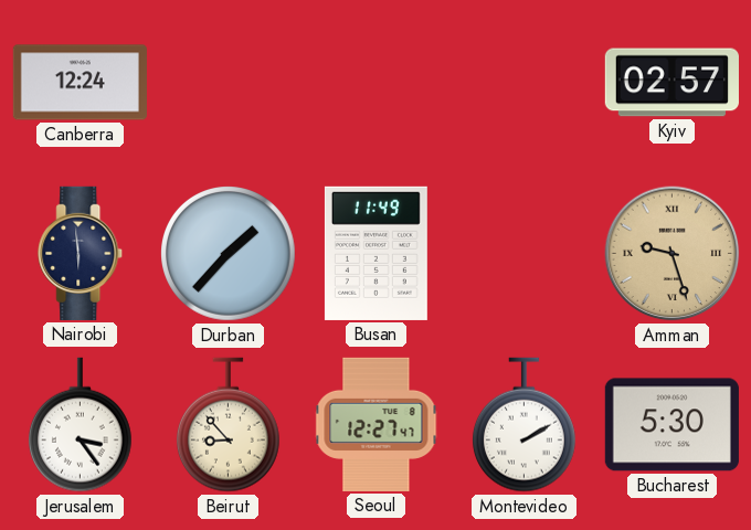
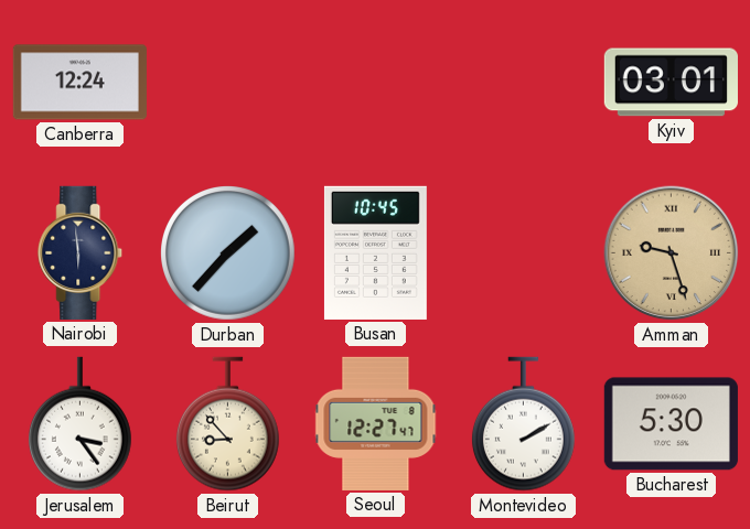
Kyiv: 02:57 -> 03:01
Busan: 11:49 -> 10:45
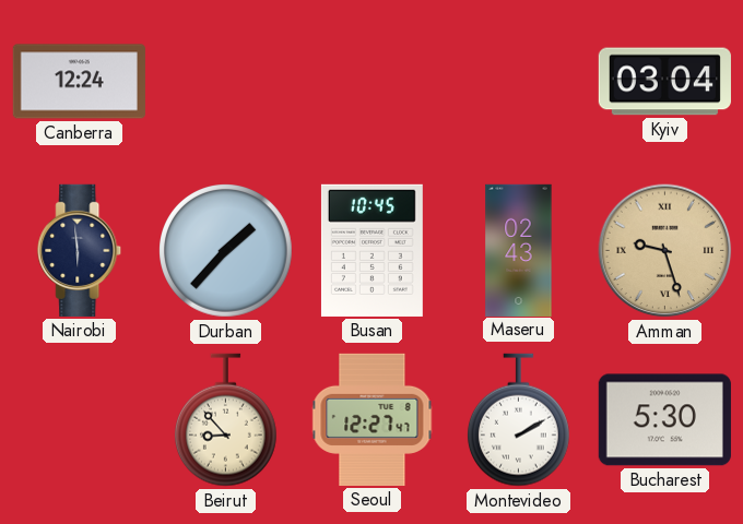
Kyiv: 03:01 -> 03:04
Maseru: none -> 02:43
Jerusalem: 3:24 -> none
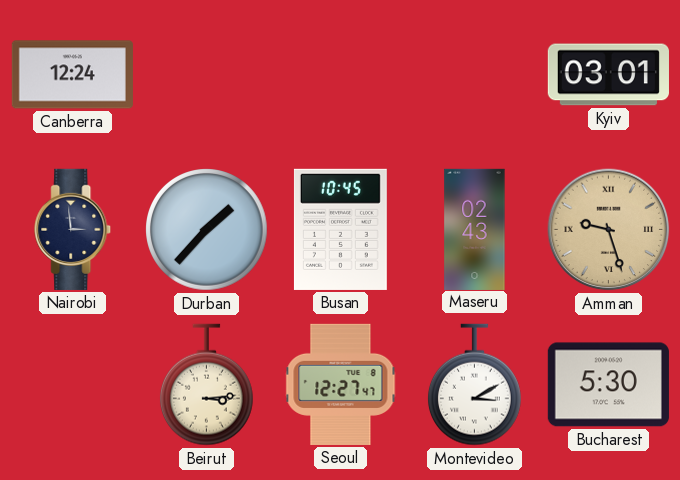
Kyiv: 03:04 -> 03:01
Nairobi: 5:59 -> 2:59
Beirut: 8:53 -> 3:14
Montevideo: 2:10 -> 3:10
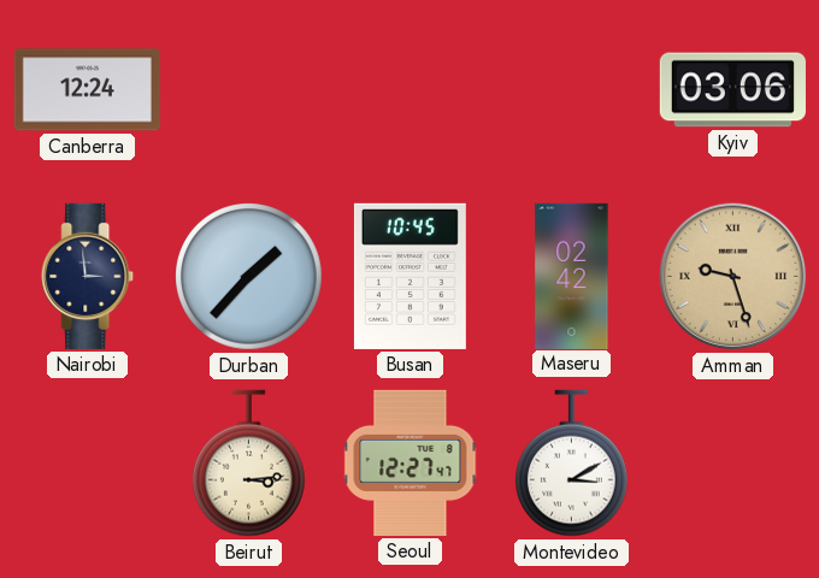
Kyiv: 03:01 -> 03:06
Maseru: 02:43 -> 02:42
Bucharest: 5:30 -> none
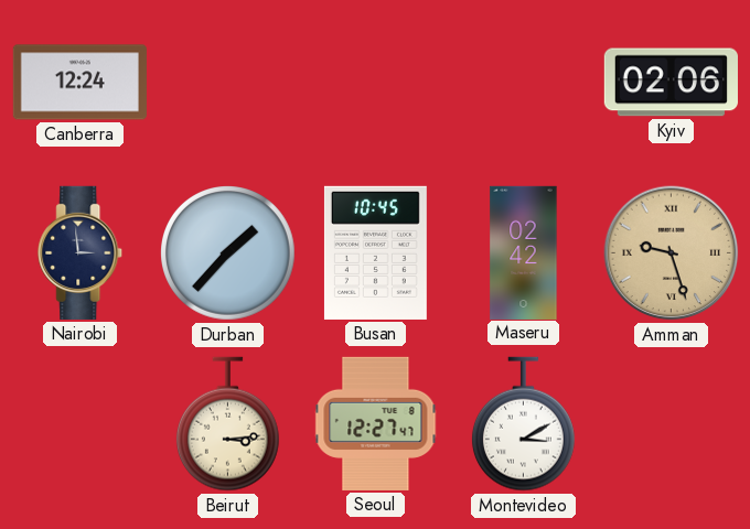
Kyiv: 03:06 -> 02:06
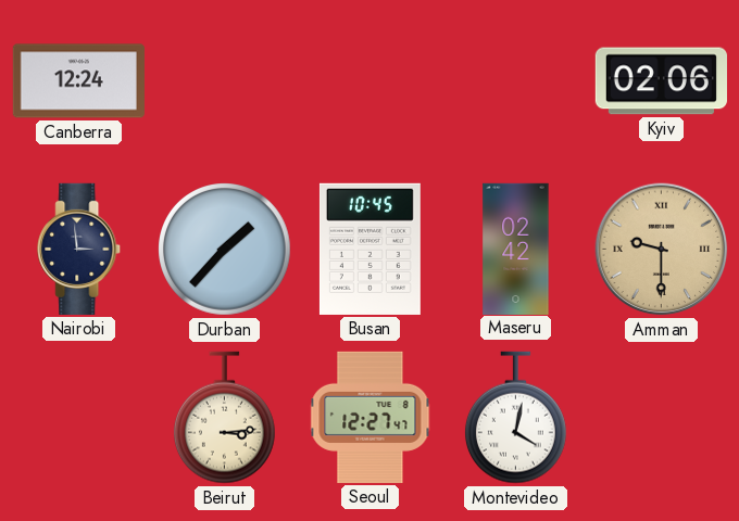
Amman: 9:27 -> 9:30
Montevideo: 3:10 -> 4:02
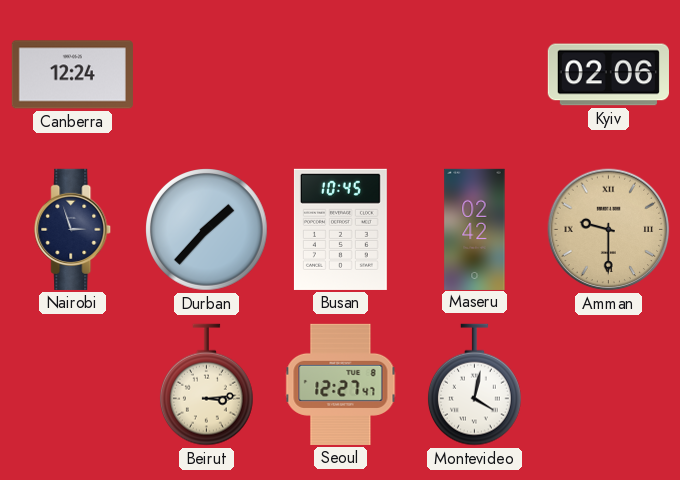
Nairobi: 2:59 -> 2:57
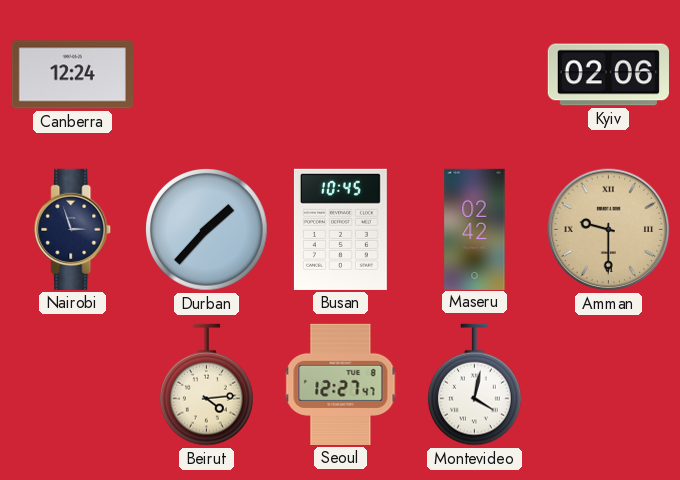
Beirut: 3:14 -> 4:14
